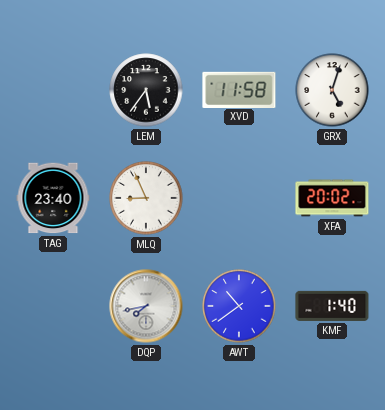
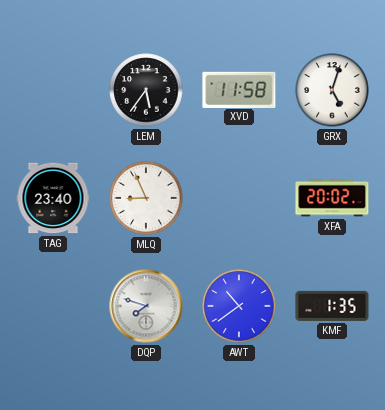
DQP: 7:43 -> 7:48
KMF: 1:40 -> 1:35
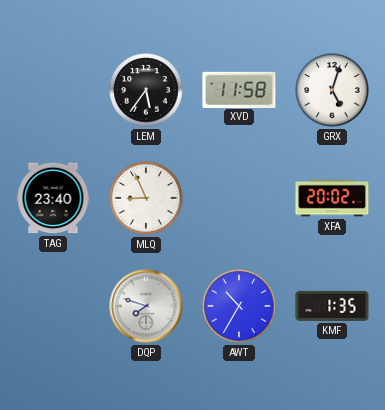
AWT: 10:39 -> 10:35
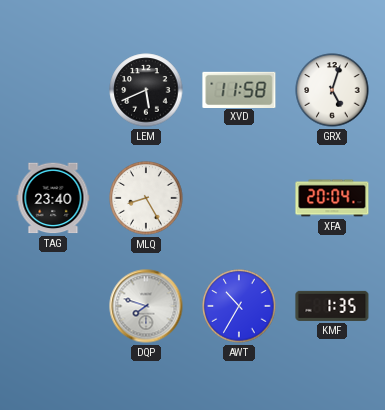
LEM: 5:36 -> 5:41
MLQ: 8:56 -> 8:25
XFA: 20:02 -> 20:04
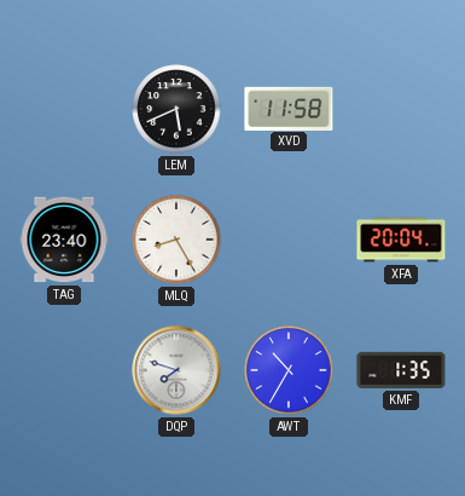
GRX: 5:03 -> none
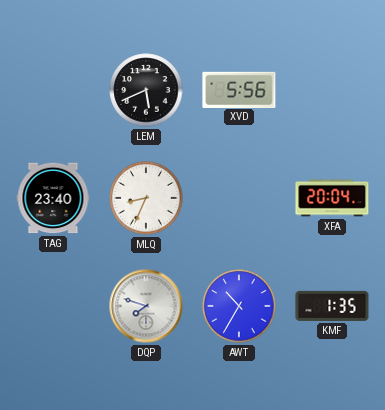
XVD: 11:58 -> 5:56
MLQ: 8:25 -> 8:34
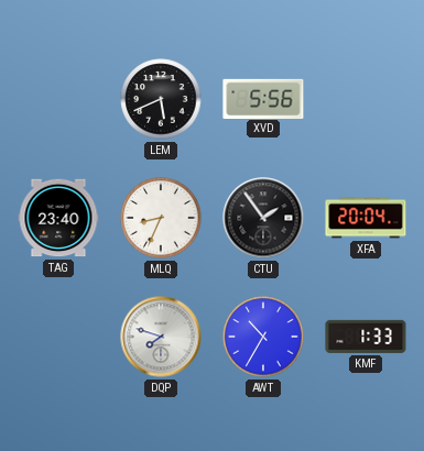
CTU: none -> 1:54
KMF: 1:35 -> 1:33
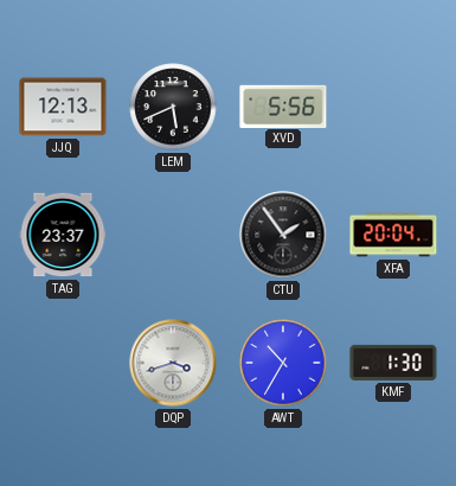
JJQ: none -> 12:13
TAG: 23:40 -> 23:37
MLQ: 8:34 -> none
DQP: 7:48 -> 3:42
KMF: 1:33 -> 1:30
